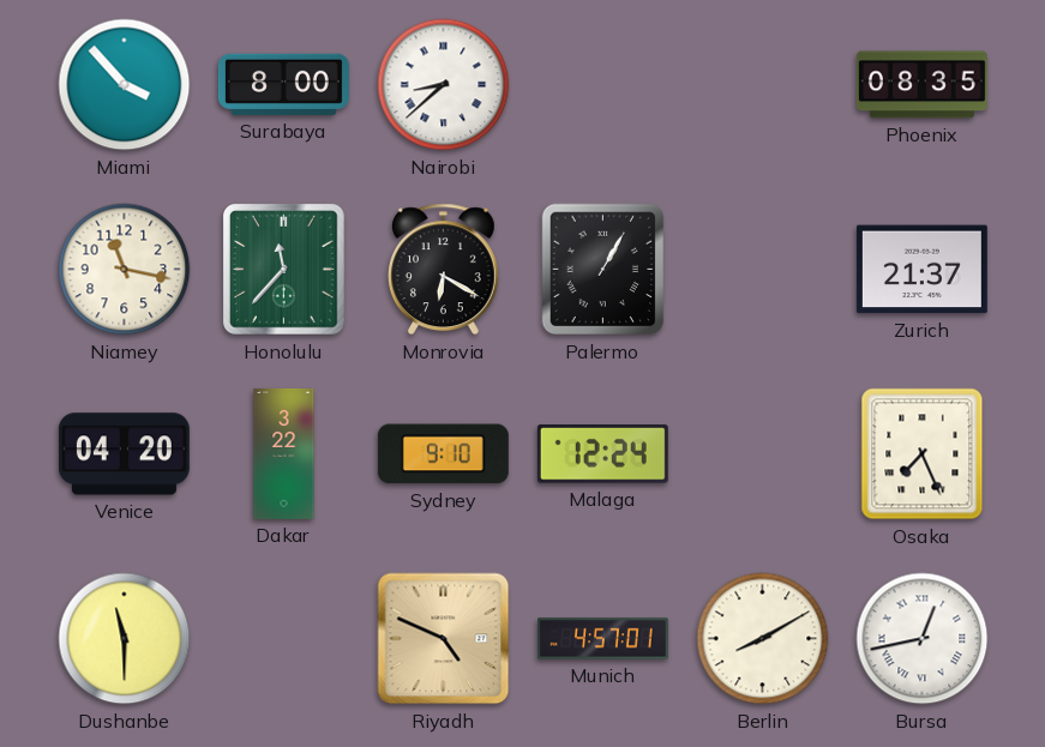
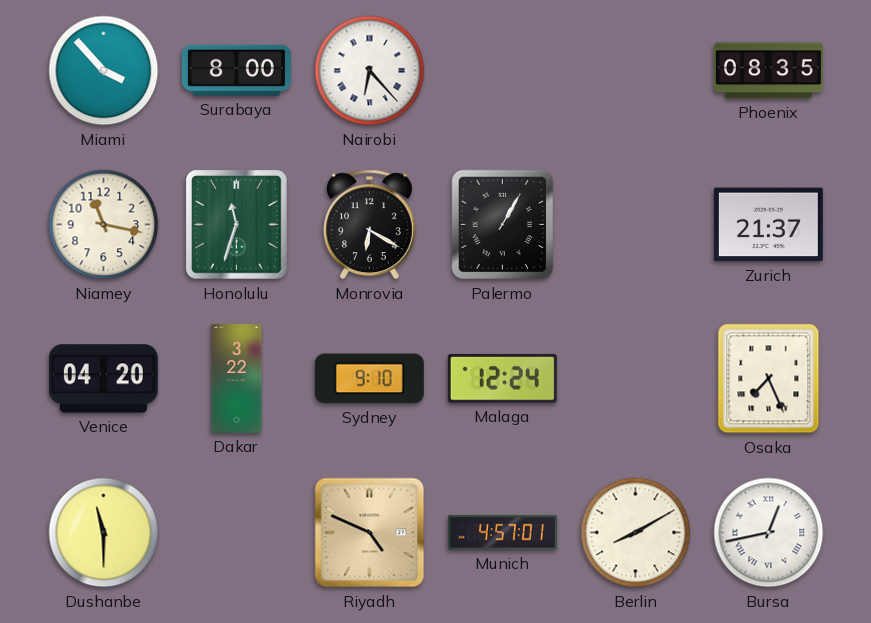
Nairobi: 8:38 -> 6:23
Honolulu: 11:37 -> 11:33
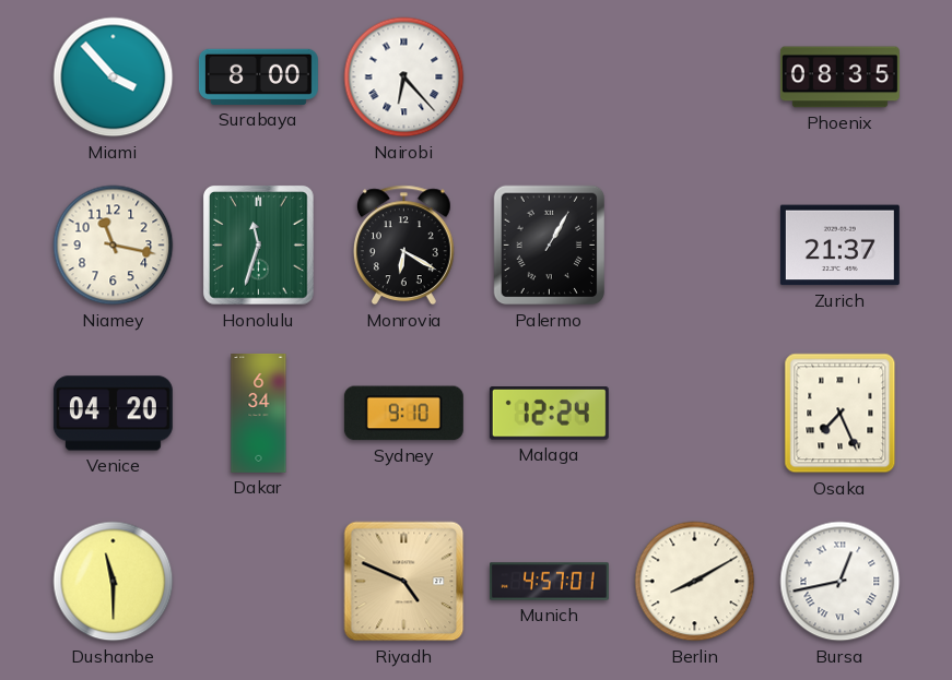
Dakar: 3:22 -> 6:34
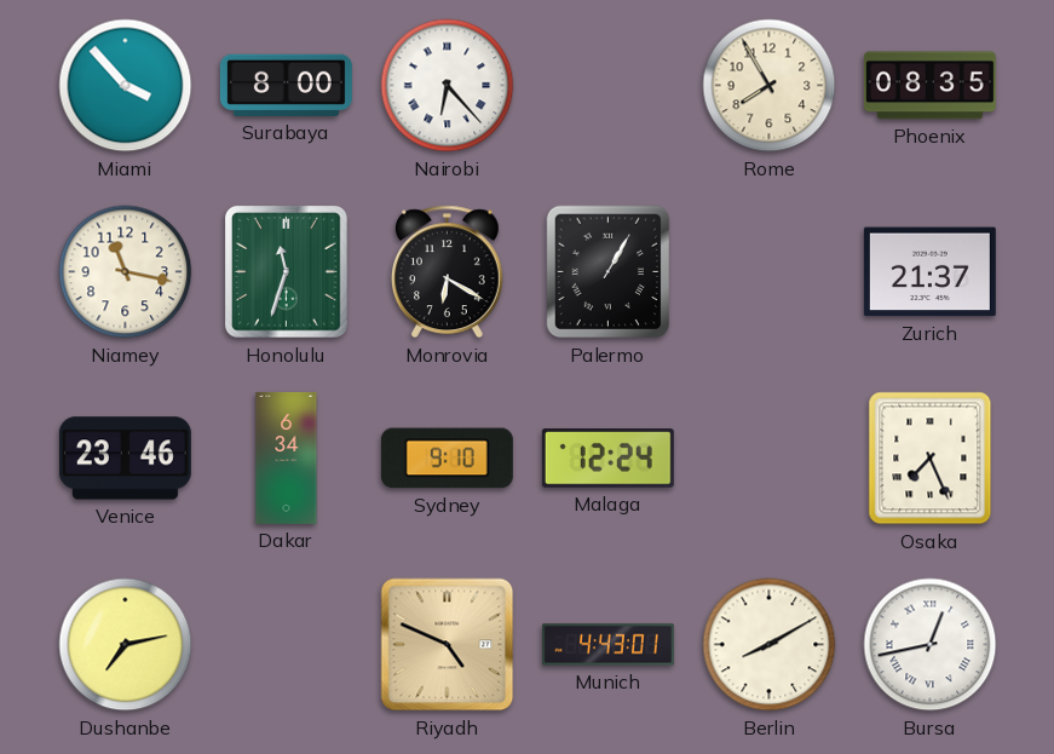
Rome: none -> 7:55
Venice: 04:20 -> 23:46
Dushanbe: 11:30 -> 7:13
Munich: 4:57 -> 4:43
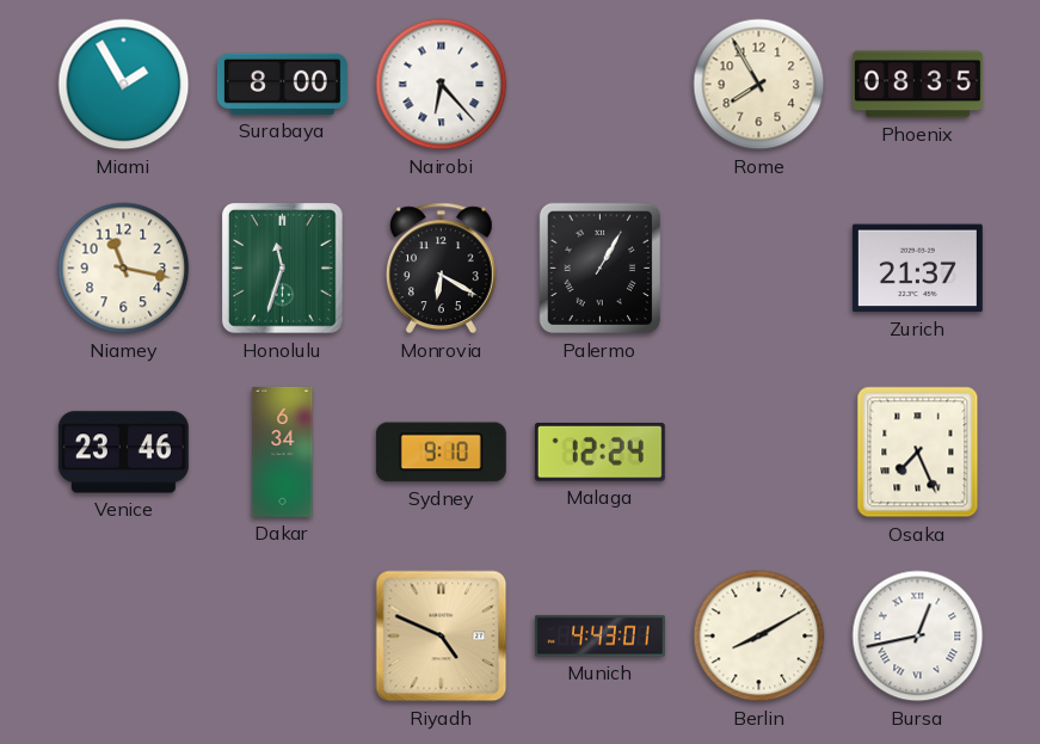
Miami: 3:53 -> 1:55
Dushanbe: 7:13 -> none
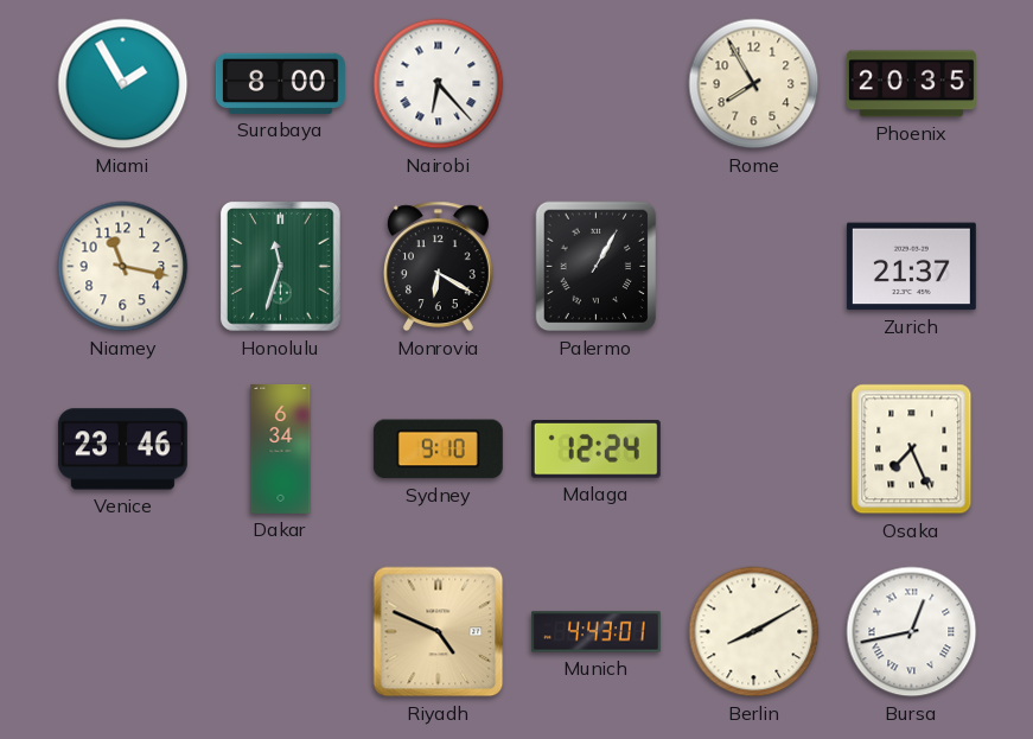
Phoenix: 08:35 -> 20:35
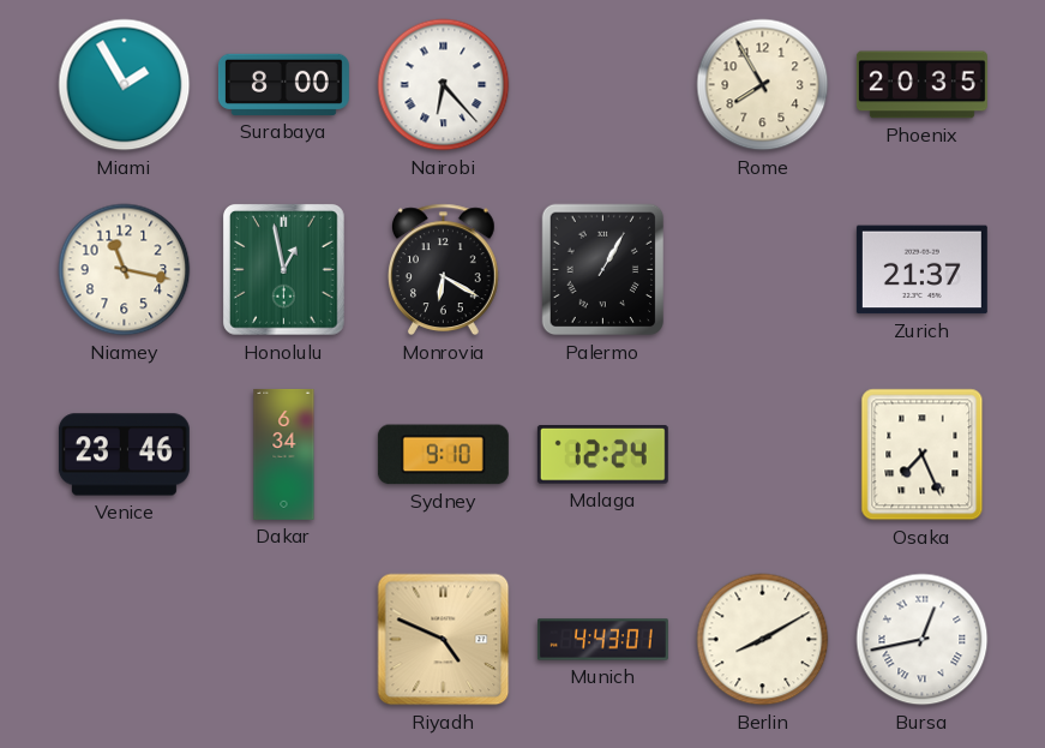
Honolulu: 11:33 -> 12:58
